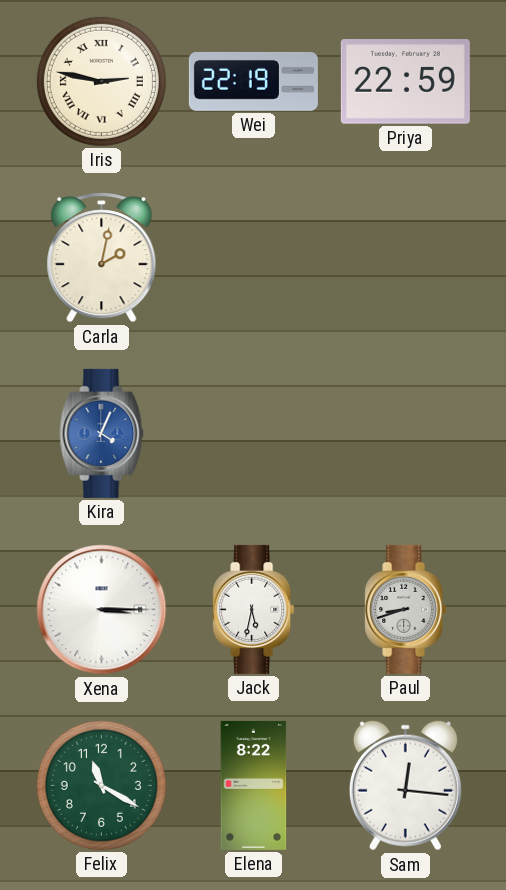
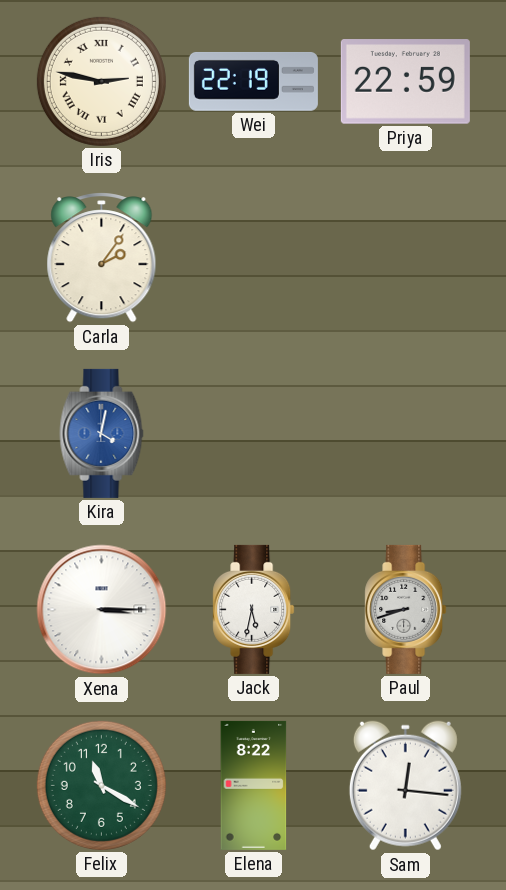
Carla: 2:02 -> 2:06
Kira: 4:04 -> 4:02
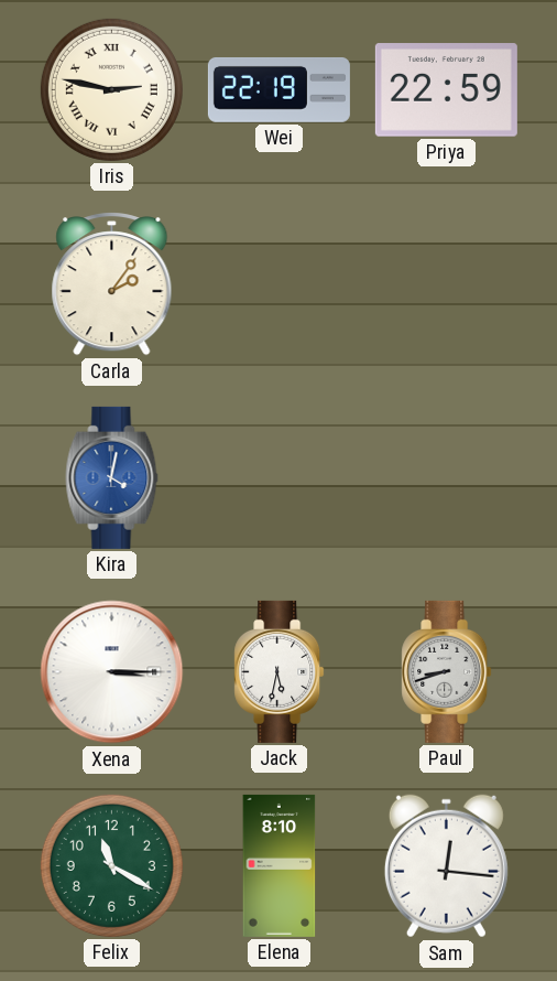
Elena: 8:22 -> 8:10
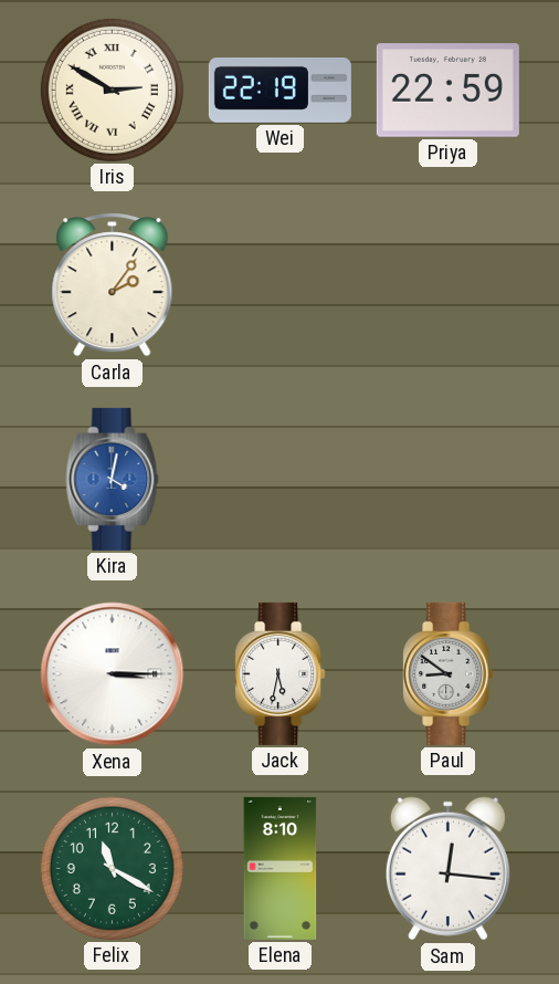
Iris: 2:47 -> 2:50
Paul: 8:42 -> 8:51
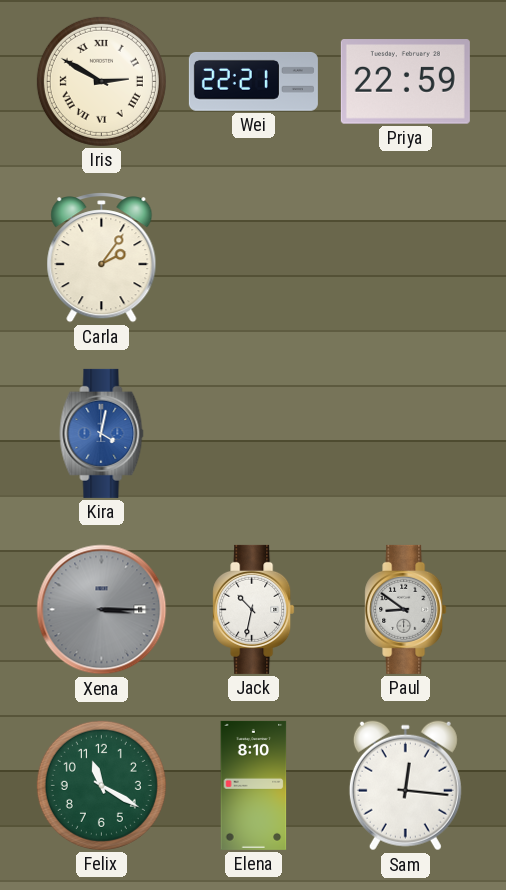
Wei: 22:19 -> 22:21
Xena dial: white -> grey
Jack: 5:32 -> 10:32
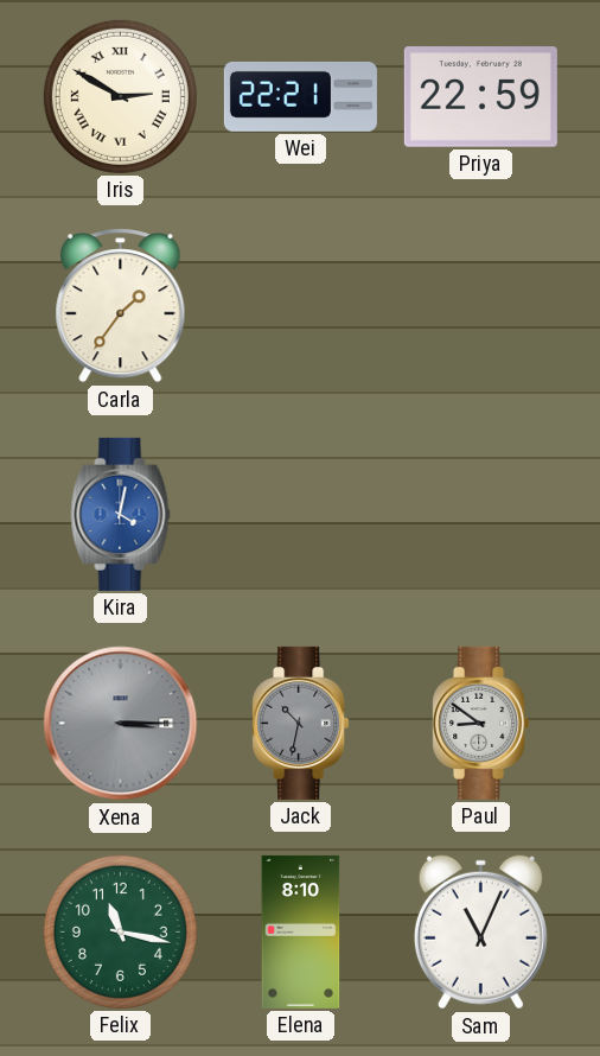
Carla: 2:06 -> 1:36
Jack dial: white -> grey
Felix: 11:20 -> 11:17
Sam: 12:16 -> 11:04
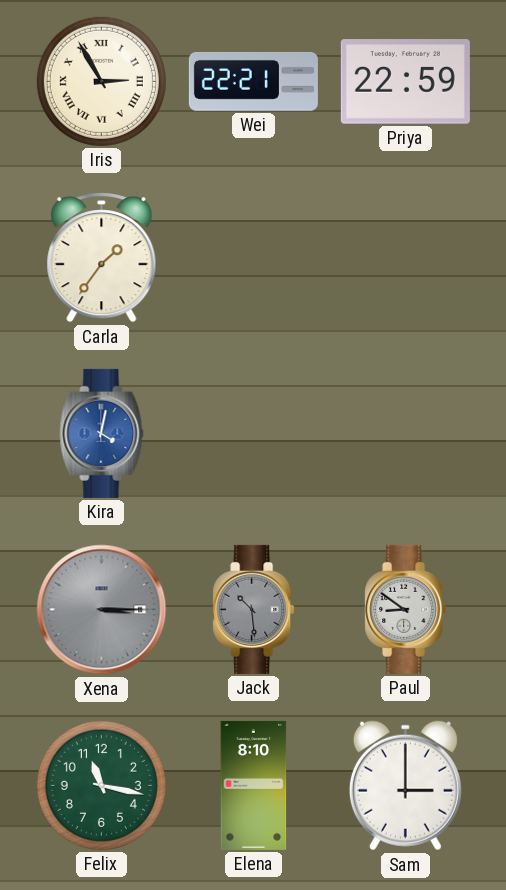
Iris: 2:50 -> 2:55
Jack: 10:32 -> 10:29
Sam: 11:04 -> 3:00
